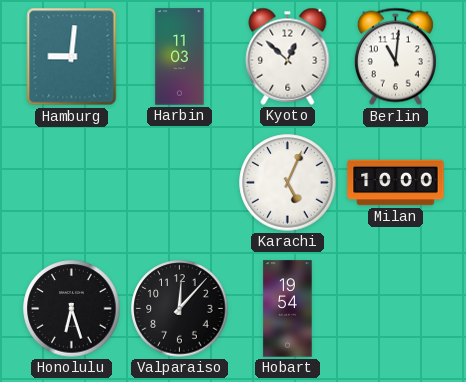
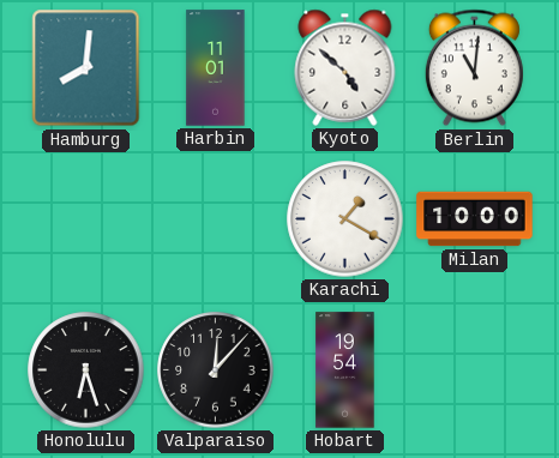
Hamburg: 9:01 -> 8:01
Harbin: 11:03 -> 11:01
Kyoto: 12:52 -> 4:52
Karachi: 5:04 -> 1:20
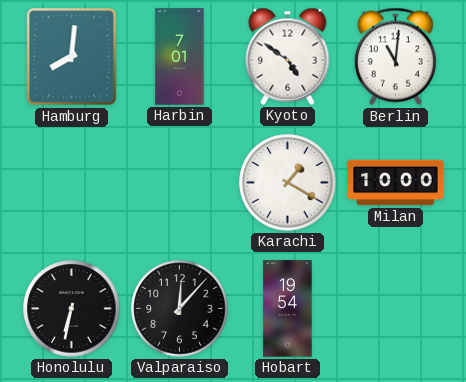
Harbin: 11:01 -> 7:01
Kyoto: 4:52 -> 4:51
Honolulu: 6:27 -> 6:32
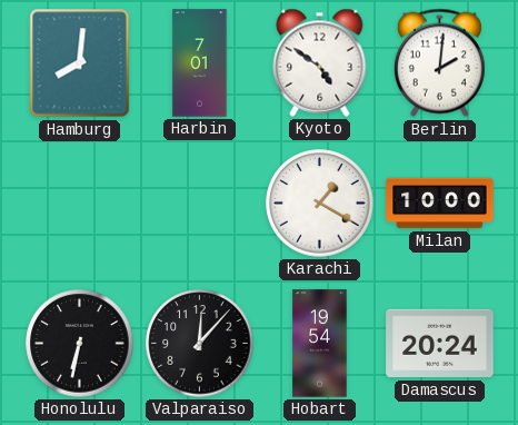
Berlin: 11:01 -> 2:01
Damascus: none -> 20:24
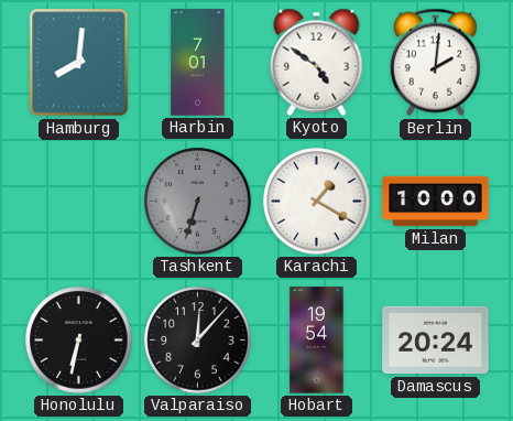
Tashkent: none -> 6:33
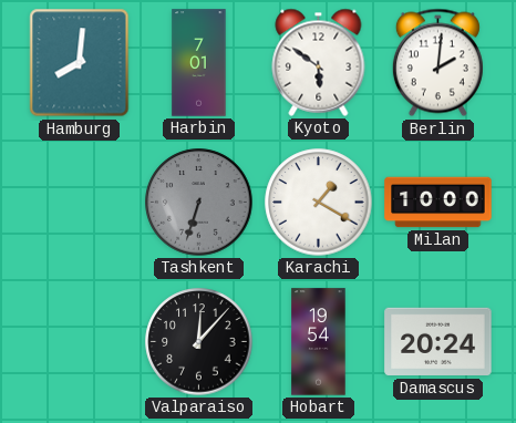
Kyoto: 4:51 -> 5:51
Honolulu: 6:32 -> none
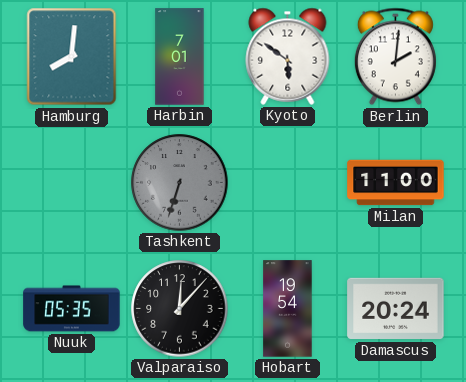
Karachi: 1:20 -> none
Milan: 10:00 -> 11:00
Nuuk: none -> 05:35
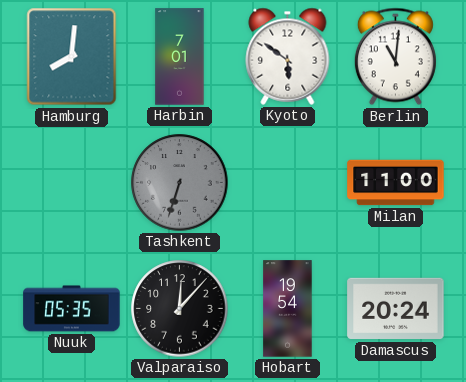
Berlin: 2:01 -> 11:01
